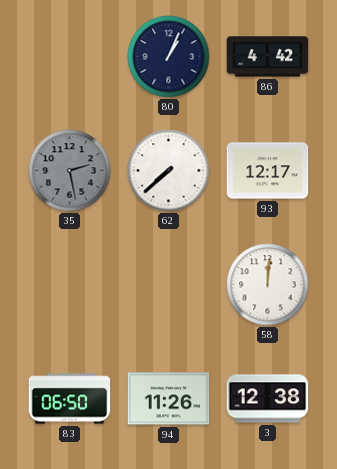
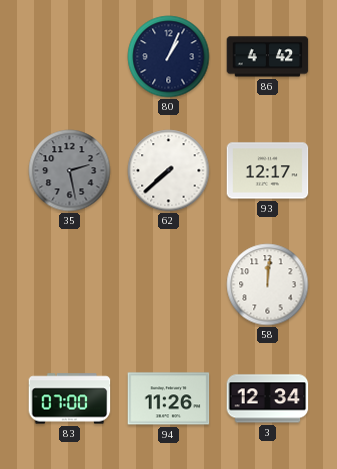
83: 06:50 -> 07:00
3: 12:38 -> 12:34
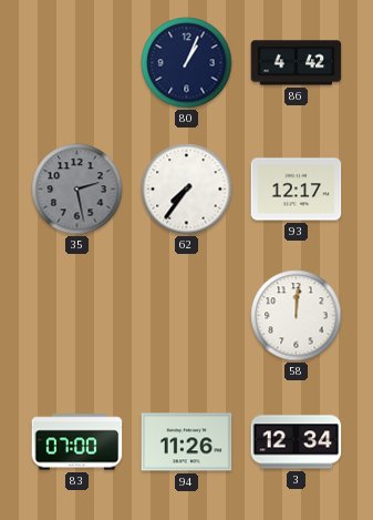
62: 7:38 -> 7:36
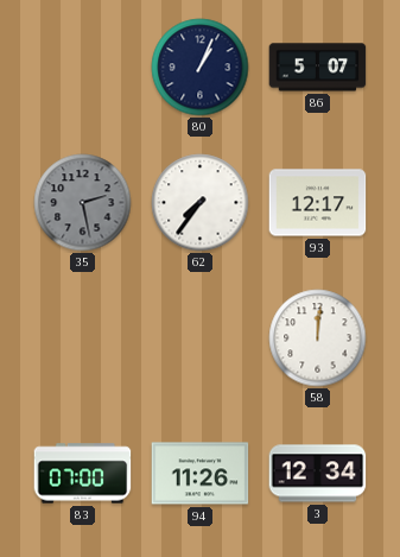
86: 4:42 -> 5:07
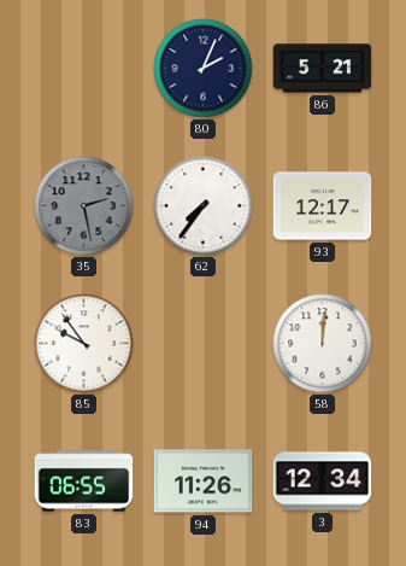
80: 1:04 -> 2:04
86: 5:07 -> 5:21
85: none -> 9:54
83: 07:00 -> 06:55
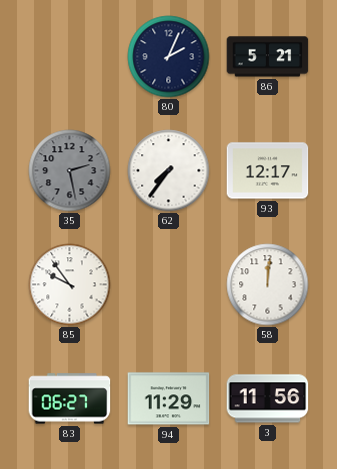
83: 06:55 -> 06:27
94: 11:26 -> 11:29
3: 12:34 -> 11:56
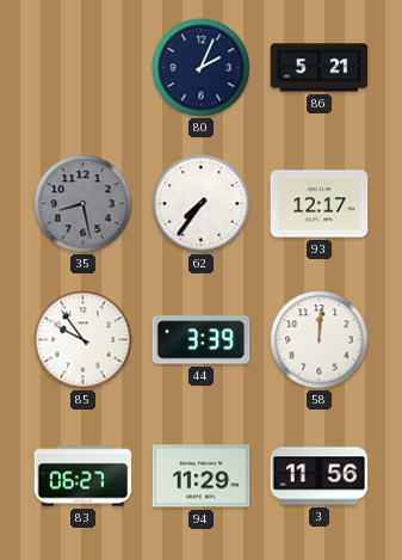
35: 2:28 -> 8:28
44: none -> 3:39
